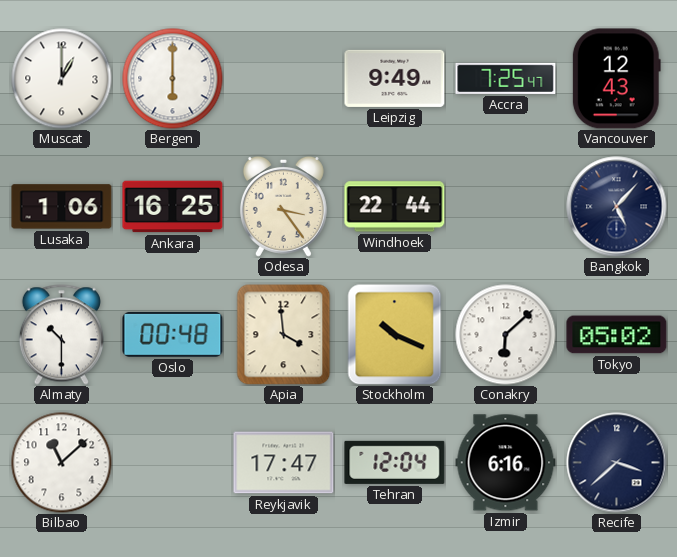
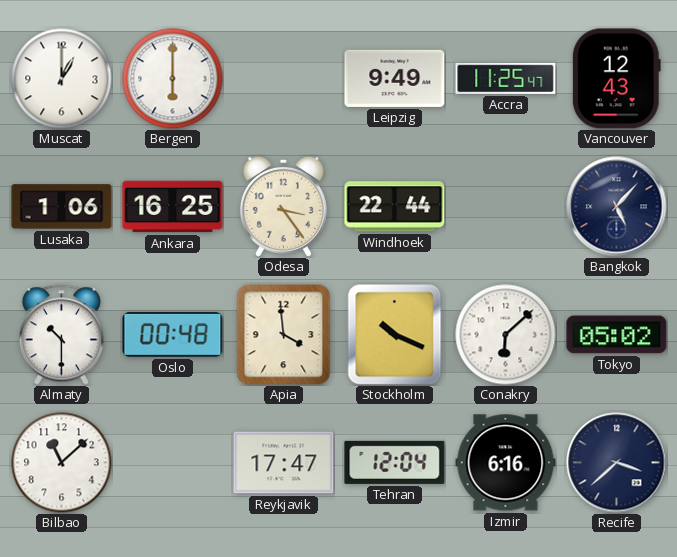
Accra: 7:25 -> 11:25
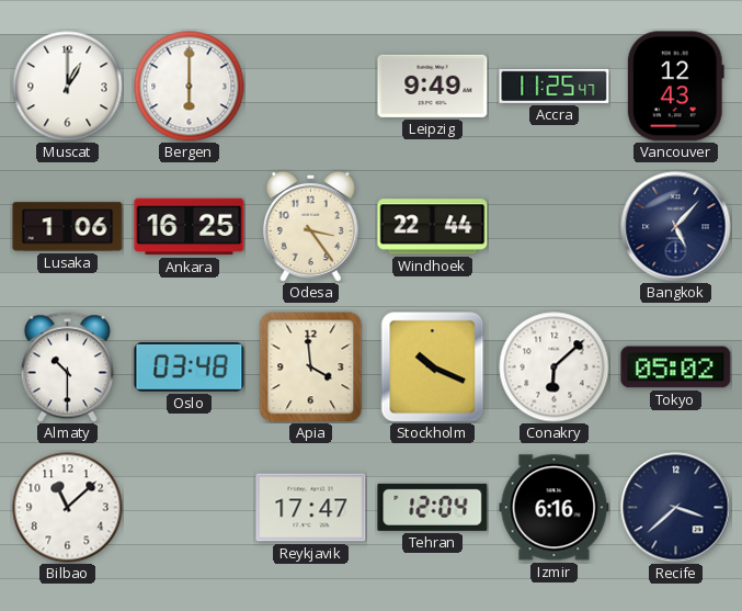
Oslo: 00:48 -> 03:48
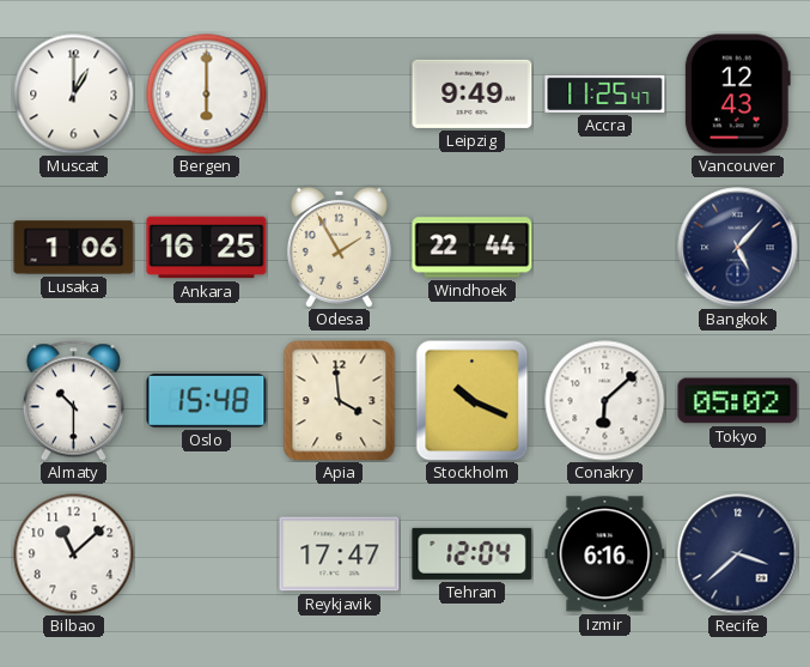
Odesa: 3:24 -> 1:55
Oslo: 03:48 -> 15:48
